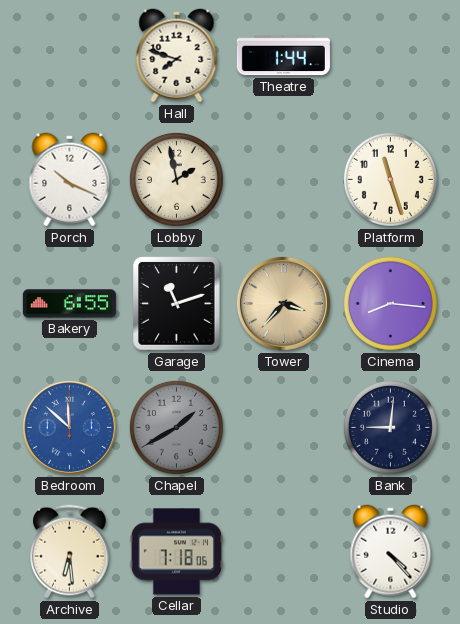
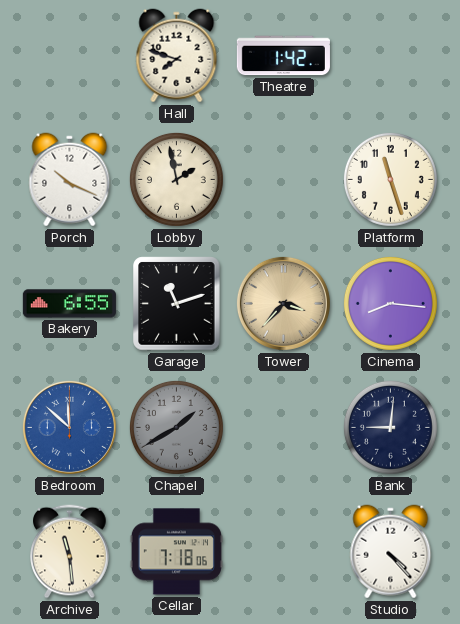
Theatre: 1:44 -> 1:42
Archive: 6:29 -> 11:29
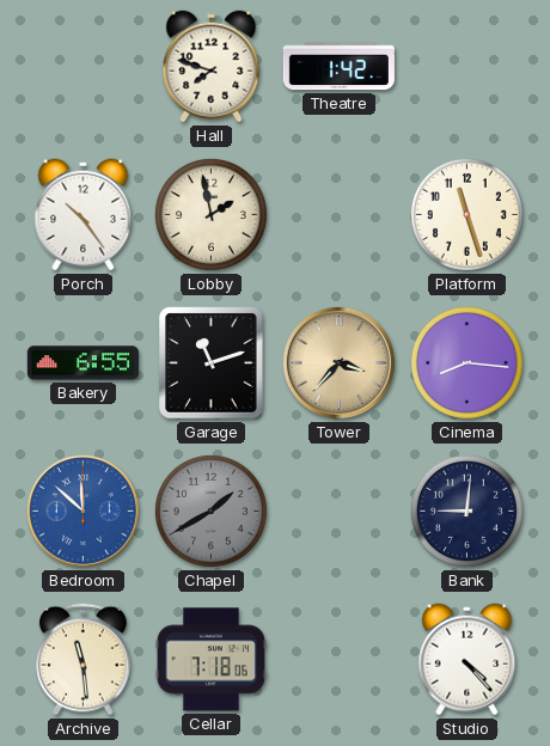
Porch: 10:19 -> 10:24
